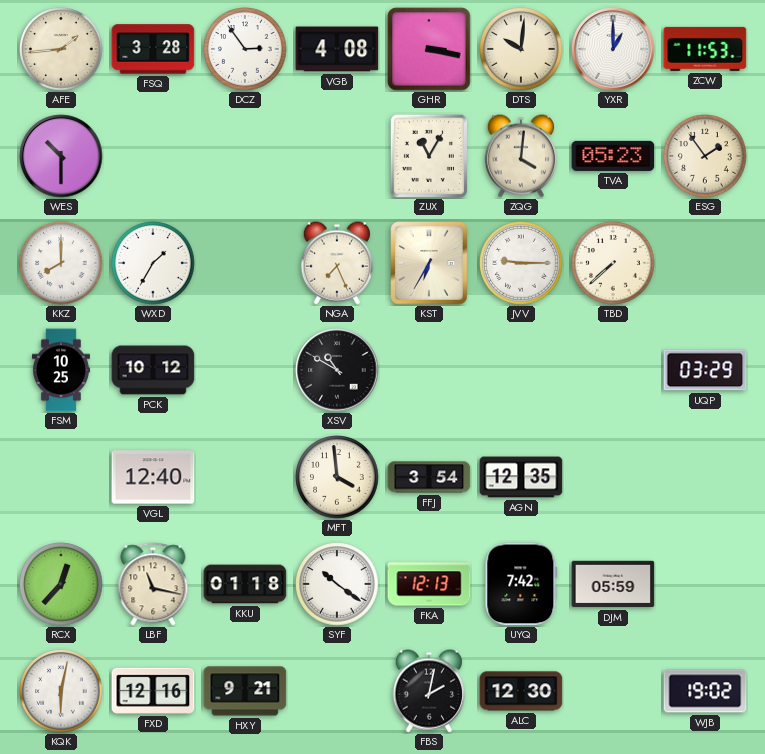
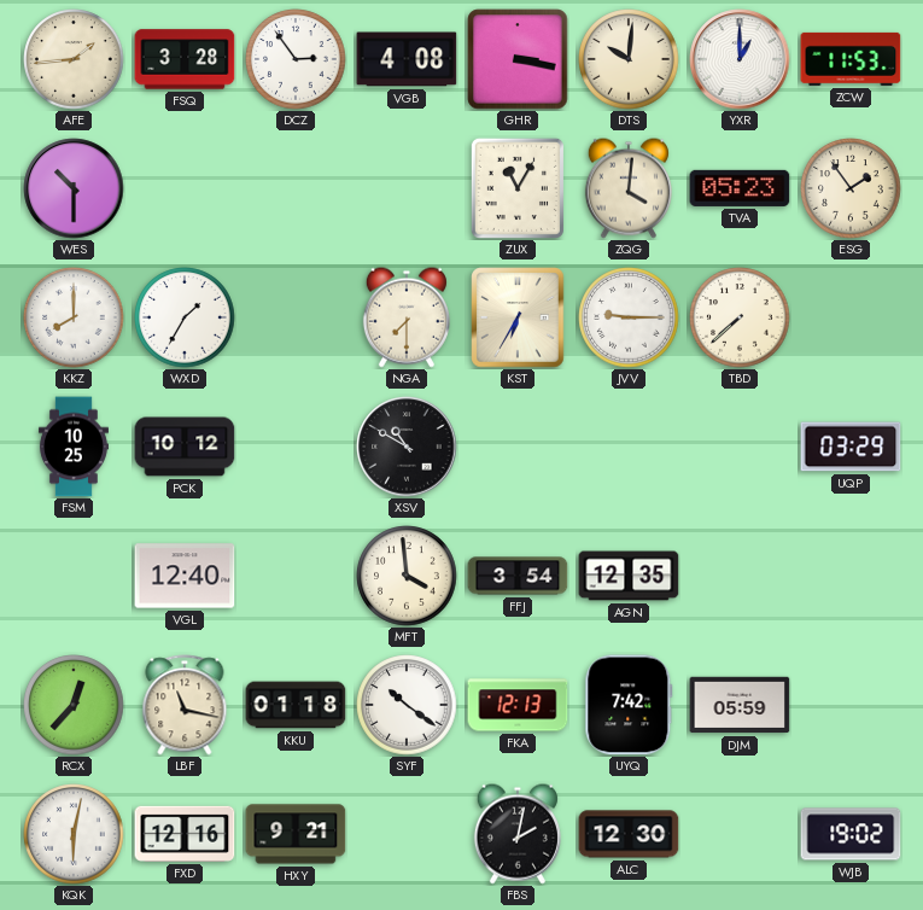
NGA: 7:26 -> 7:30
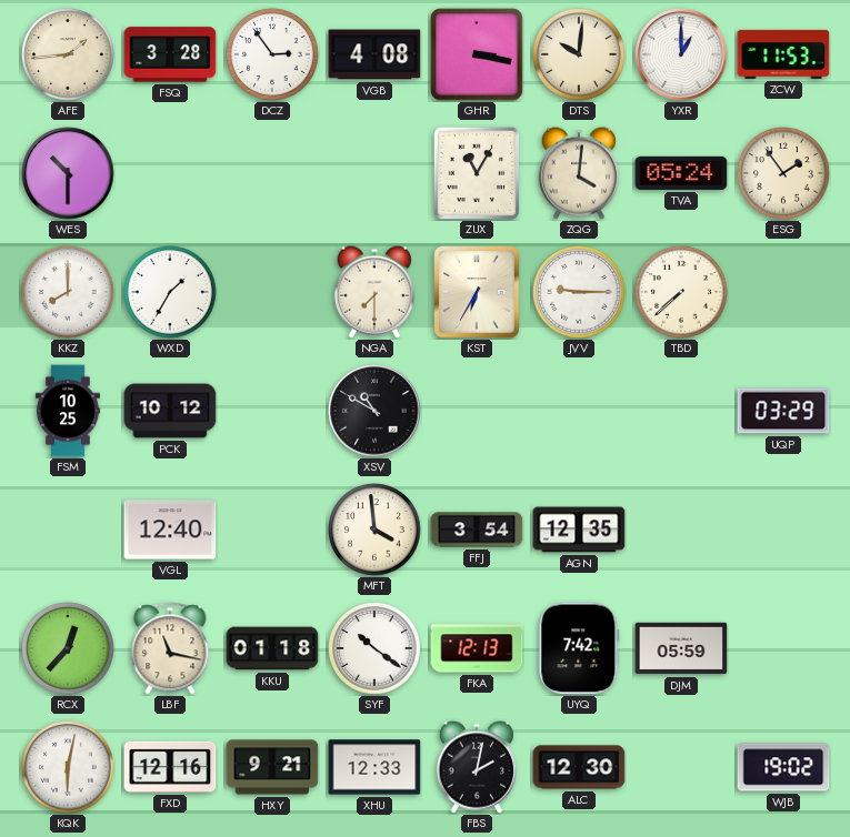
TVA: 05:23 -> 05:24
XHU: none -> 12:33
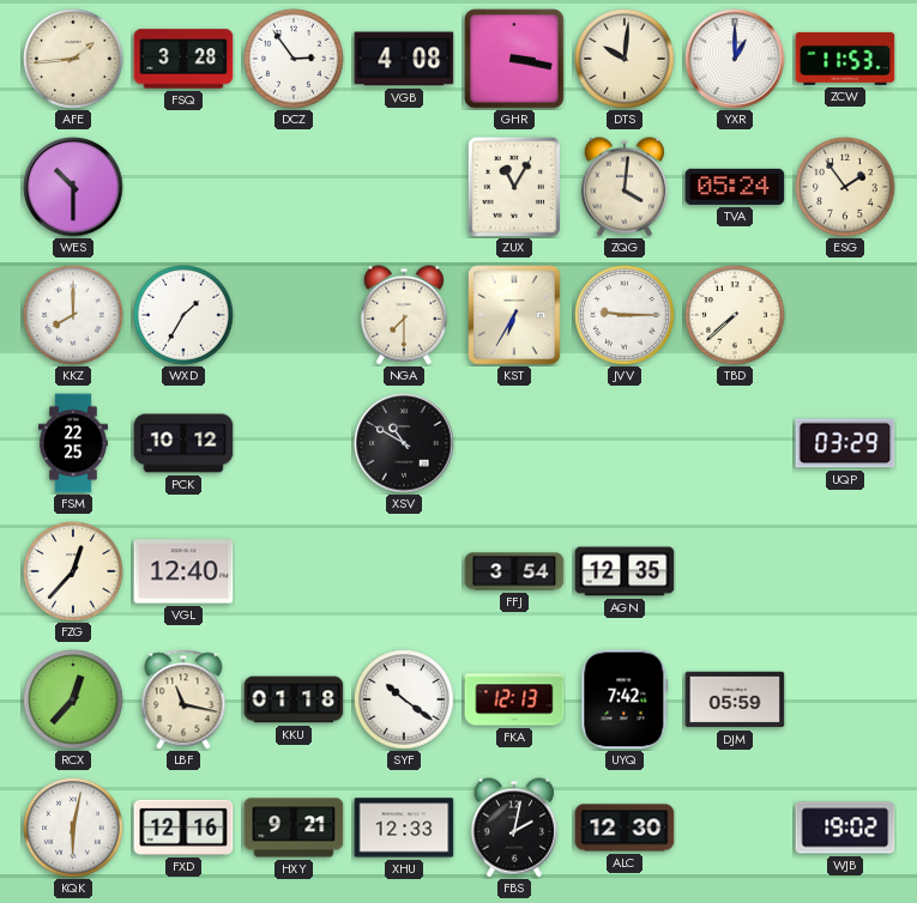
FSM: 10:25 -> 22:25
FZG: none -> 12:37
MFT: 3:59 -> none
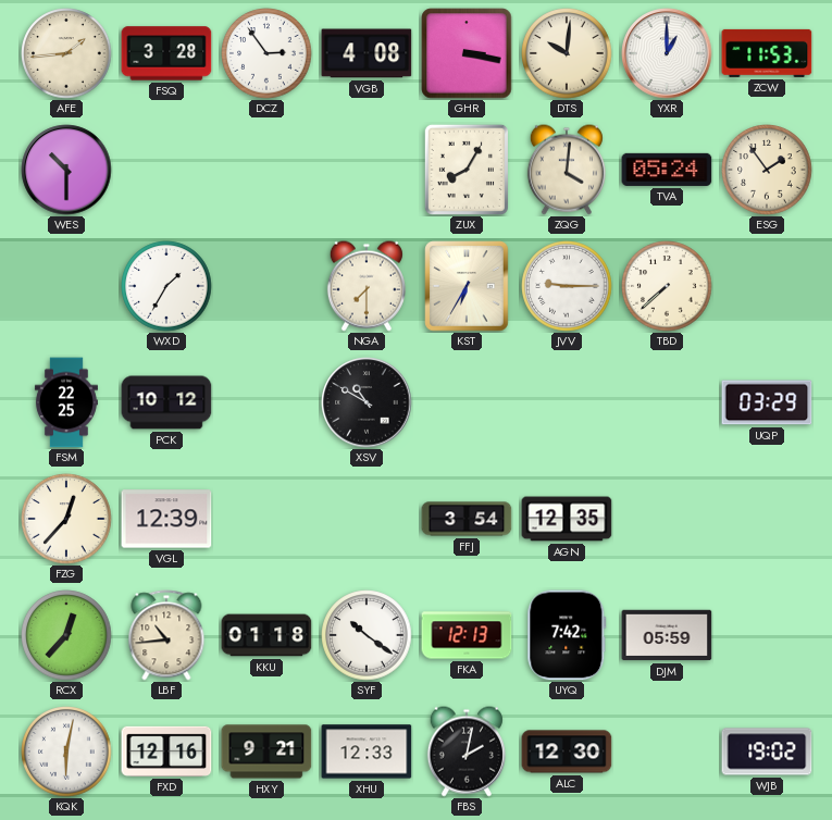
ZUX: 11:05 -> 8:05
KKZ: 8:00 -> none
VGL: 12:40 -> 12:39
LBF: 11:17 -> 10:44
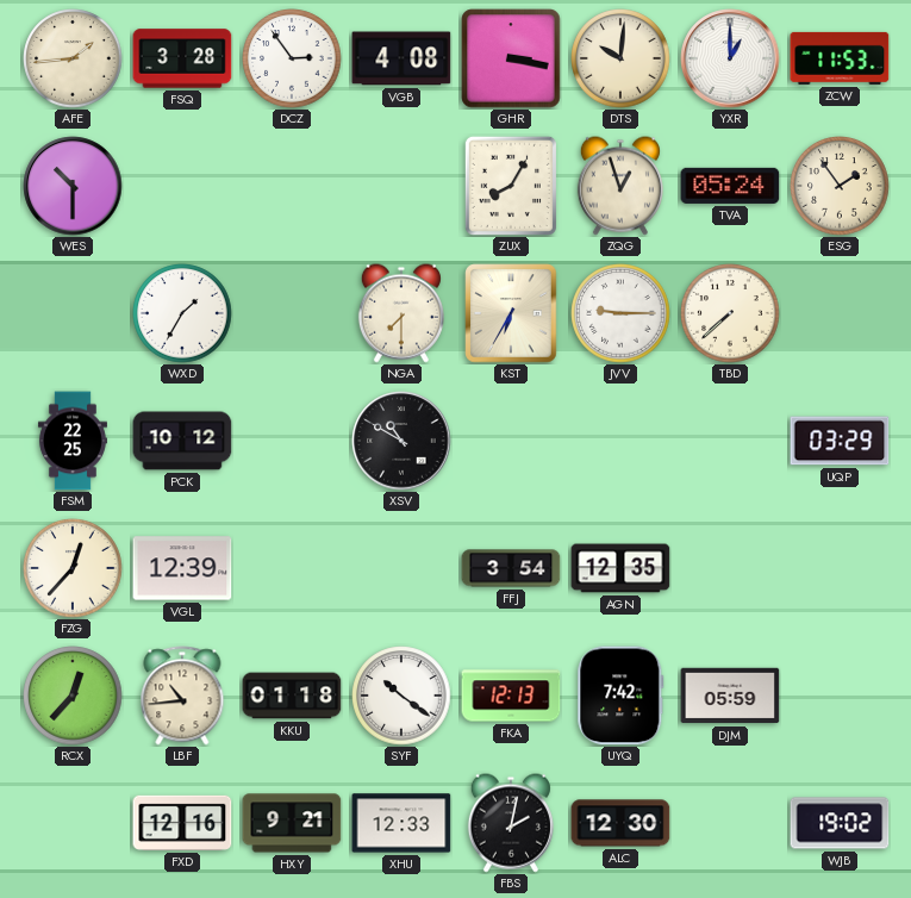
ZQG: 4:01 -> 12:57
KQK: 6:02 -> none
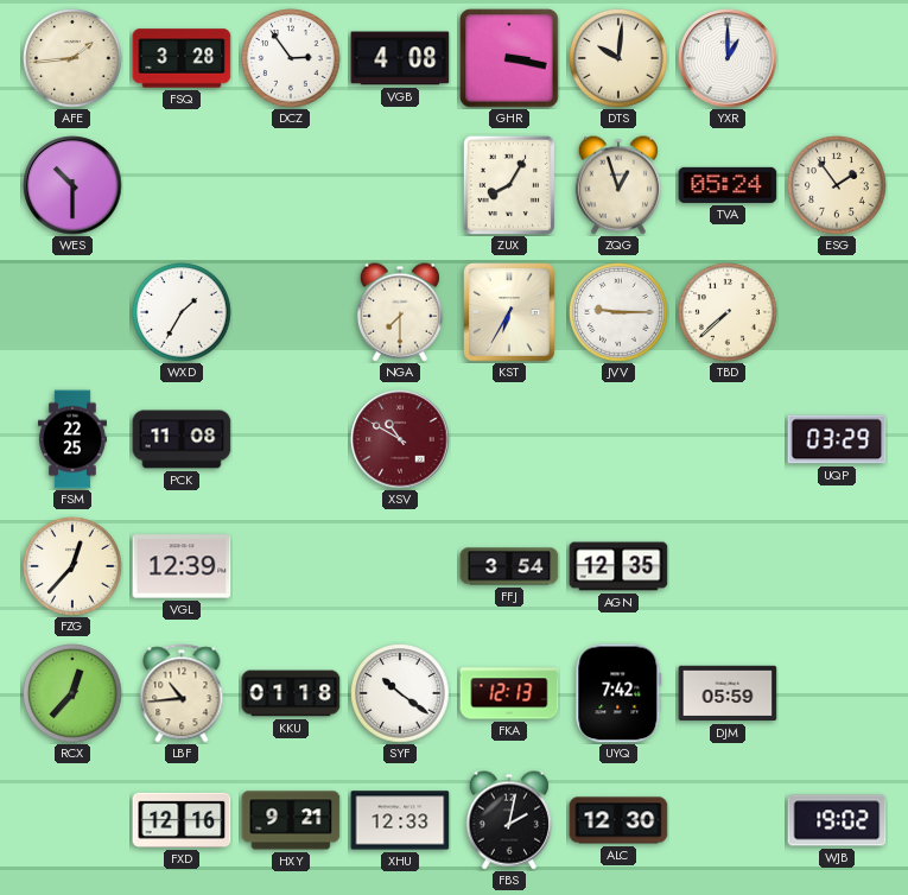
ZCW: 11:53 -> none
PCK: 10:12 -> 11:08
XSV dial: black -> burgundy
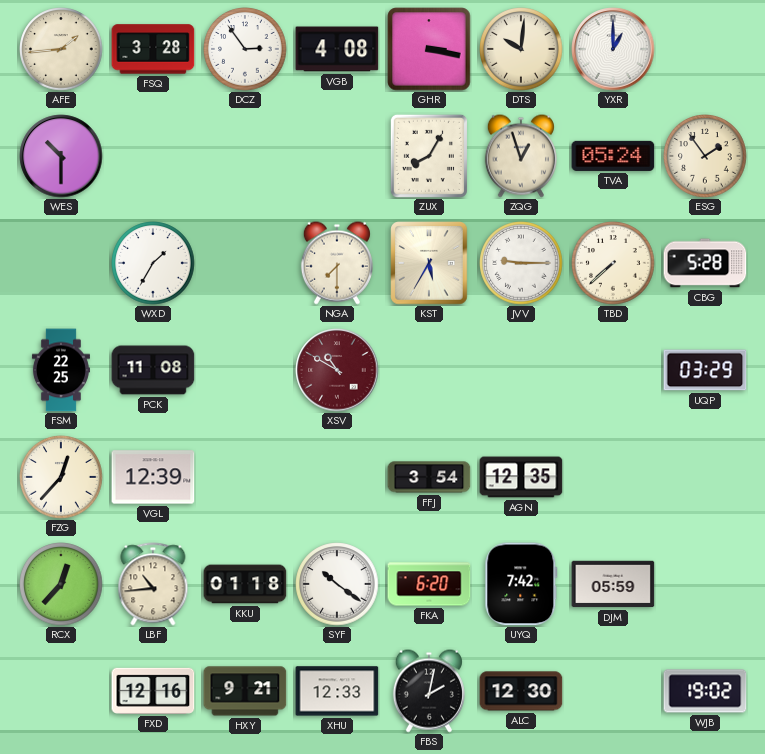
KST: 6:35 -> 5:35
CBG: none -> 5:28
FKA: 12:13 -> 6:20
